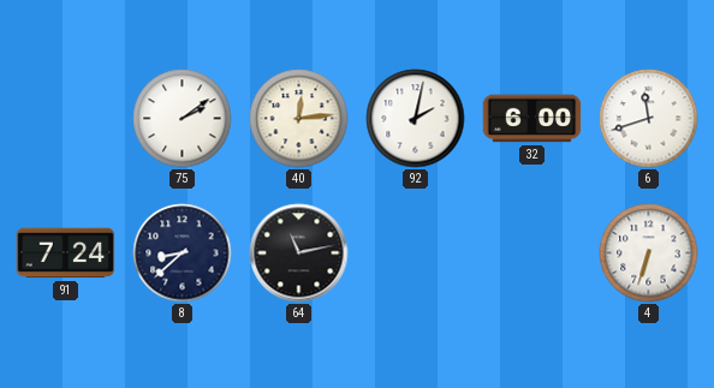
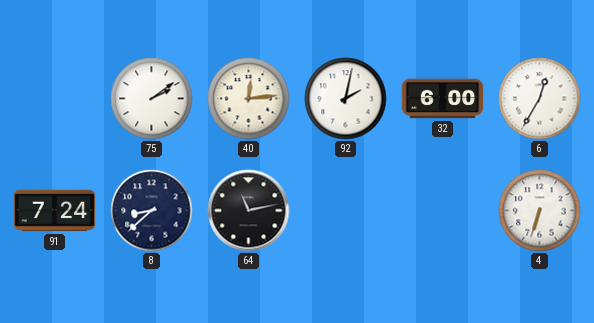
6: 11:42 -> 12:35
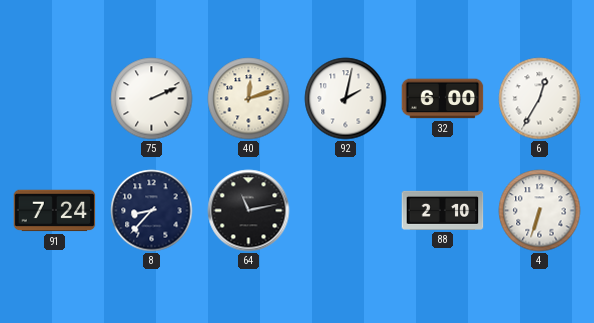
75: 2:09 -> 2:11
40: 12:14 -> 12:12
8: 8:38 -> 8:37
88: none -> 2:10
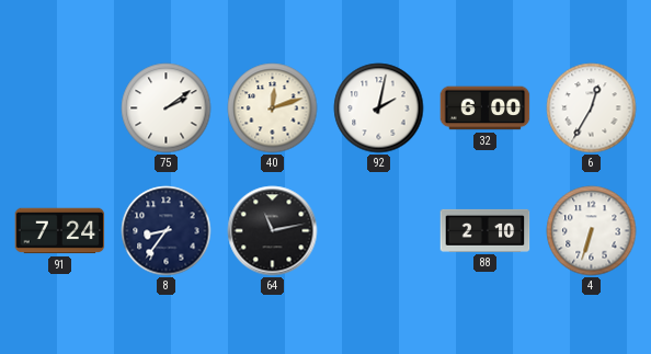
75: 2:11 -> 2:09
8: 8:37 -> 8:36
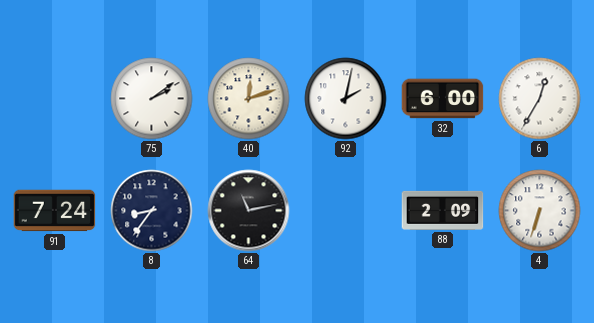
88: 2:10 -> 2:09
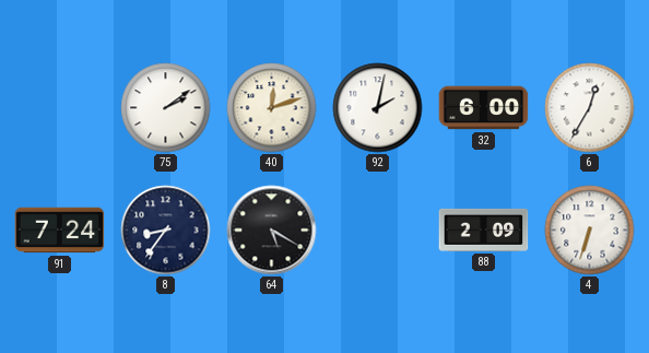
64: 11:13 -> 5:20
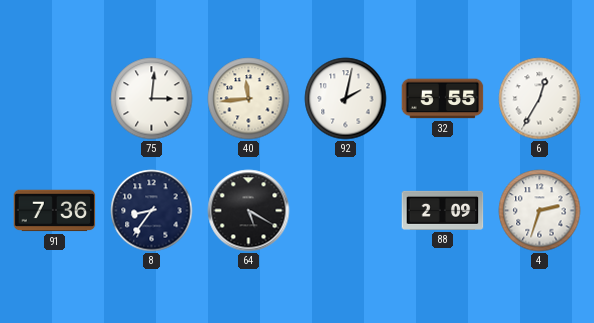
75: 2:09 -> 3:01
40: 12:12 -> 11:44
32: 6:00 -> 5:55
91: 7:24 -> 7:36
4: 6:33 -> 2:33
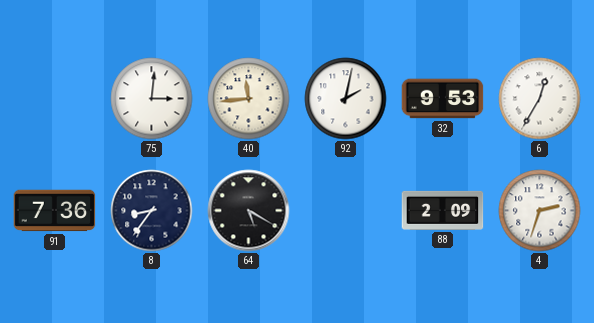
32: 5:55 -> 9:53
